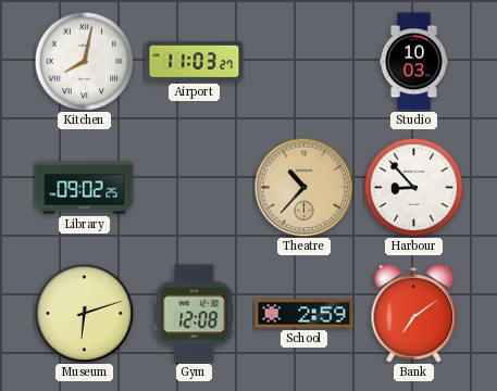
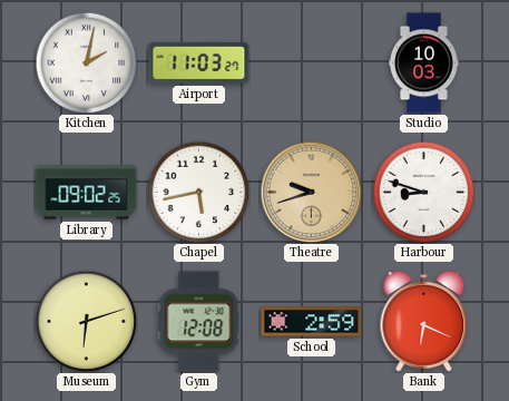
Kitchen: 8:02 -> 2:02
Chapel: none -> 5:43
Theatre: 10:37 -> 9:42
Harbour: 8:53 -> 8:48
Bank: 7:09 -> 6:19
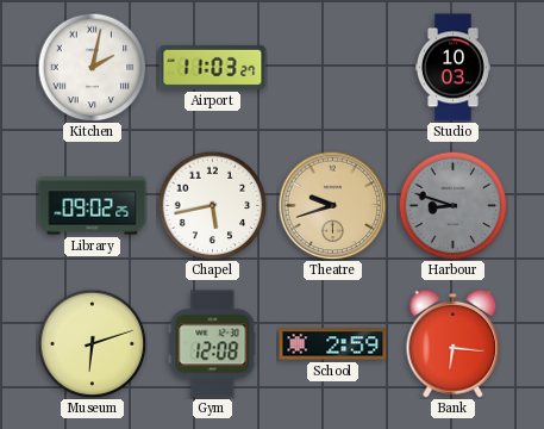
Harbour dial: white -> grey
Bank: 6:19 -> 6:16
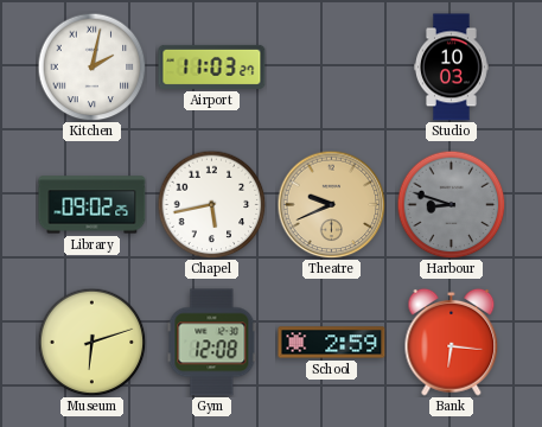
Theatre: 9:42 -> 9:41
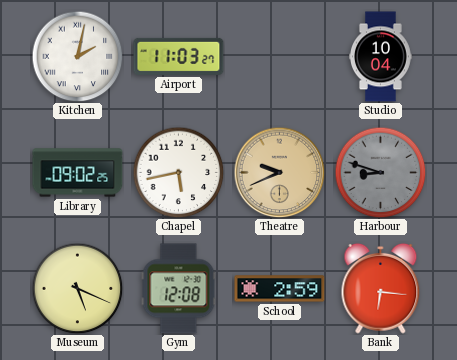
Studio: 10:03 -> 10:04
Museum: 6:12 -> 5:19
